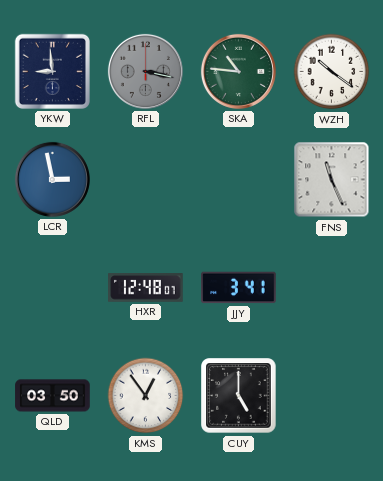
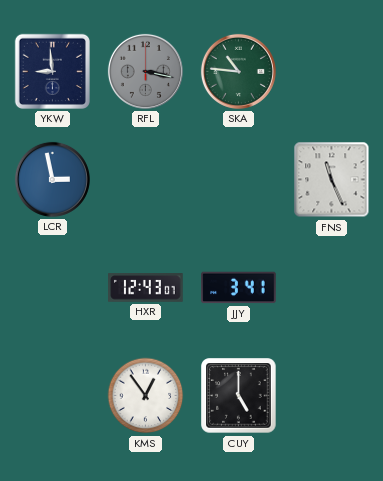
WZH: 10:21 -> none
HXR: 12:48 -> 12:43
QLD: 03:50 -> none
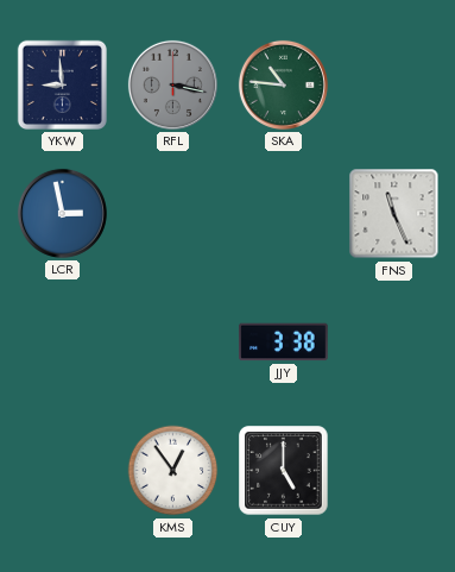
HXR: 12:43 -> none
JJY: 3:41 -> 3:38
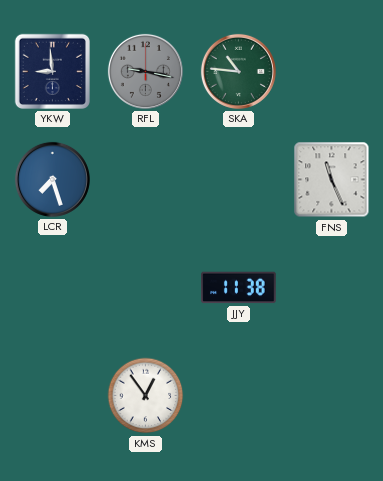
RFL: 3:17 -> 9:17
LCR: 2:58 -> 7:27
JJY: 3:38 -> 11:38
CUY: 5:00 -> none
